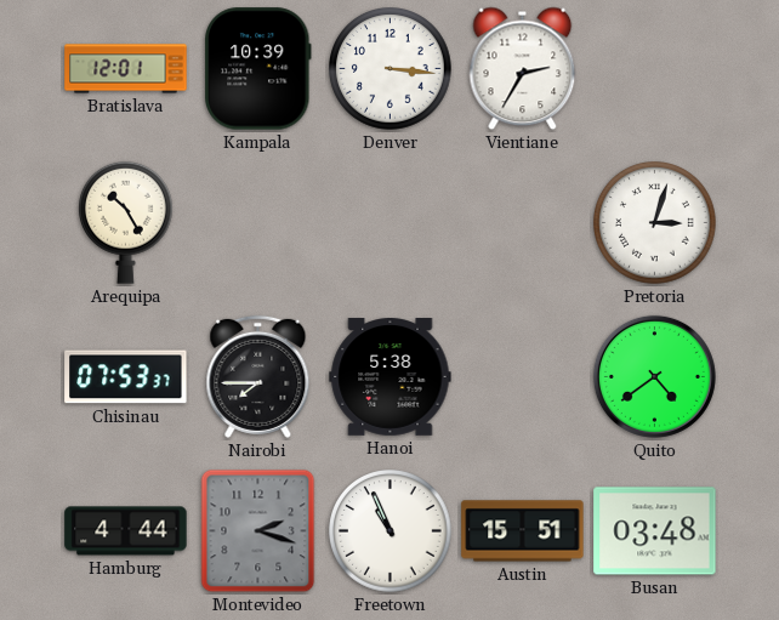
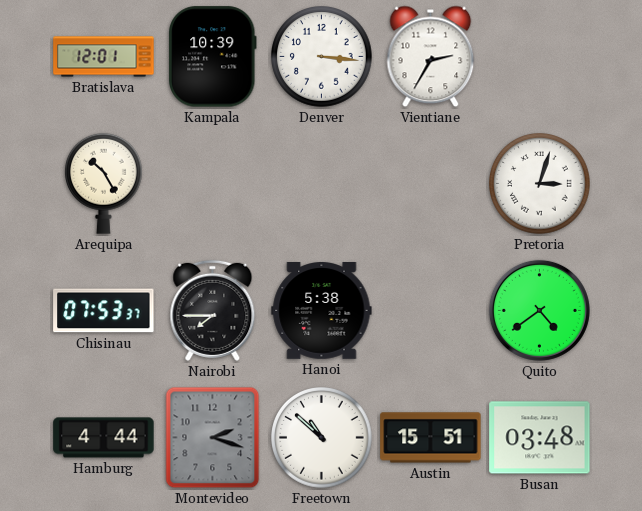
Freetown: 10:56 -> 10:52
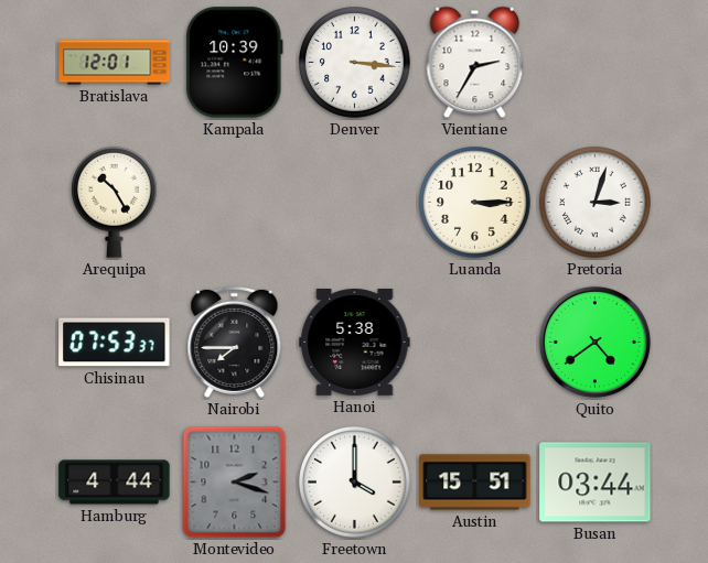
Luanda: none -> 3:15
Freetown: 10:52 -> 4:00
Busan: 03:48 -> 03:44
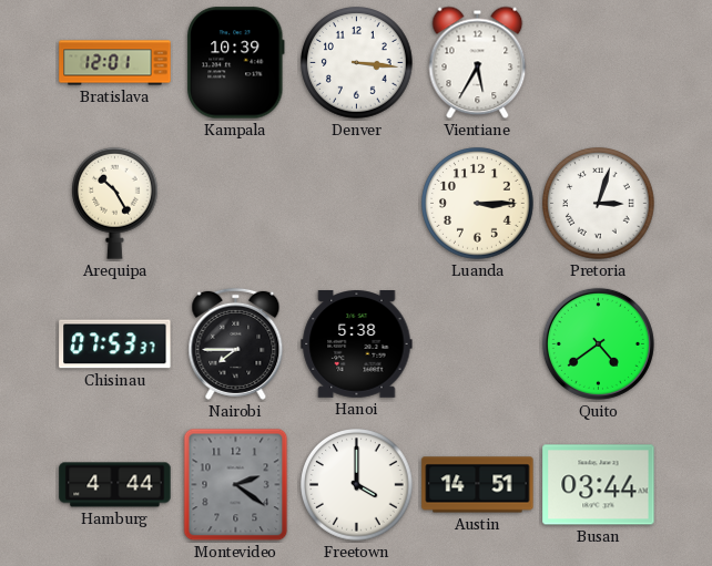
Vientiane: 2:35 -> 5:35
Montevideo: 2:18 -> 2:21
Austin: 15:51 -> 14:51
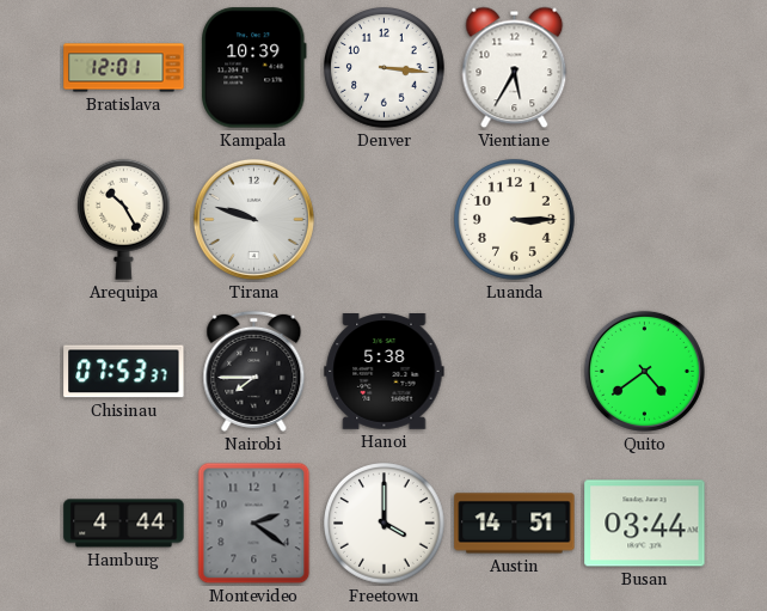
Tirana: none -> 9:48
Pretoria: 3:03 -> none
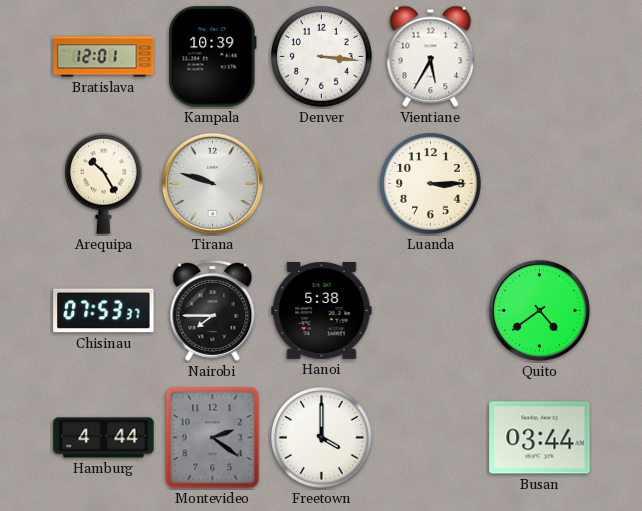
Austin: 14:51 -> none
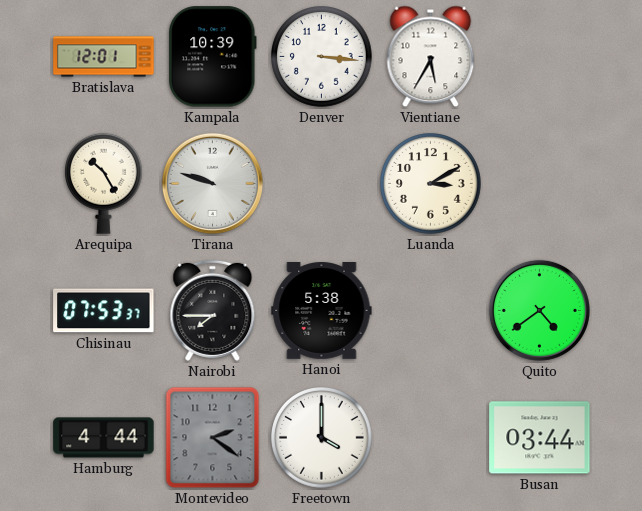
Luanda: 3:15 -> 3:10
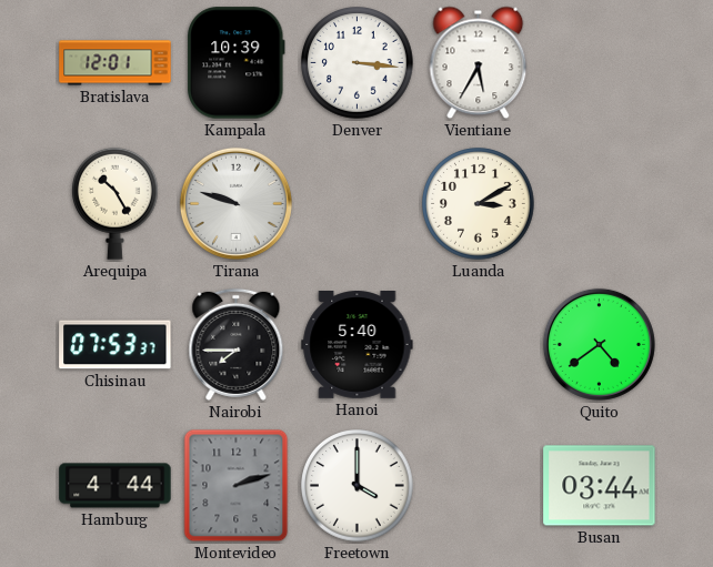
Hanoi: 5:38 -> 5:40
Montevideo: 2:21 -> 2:12
